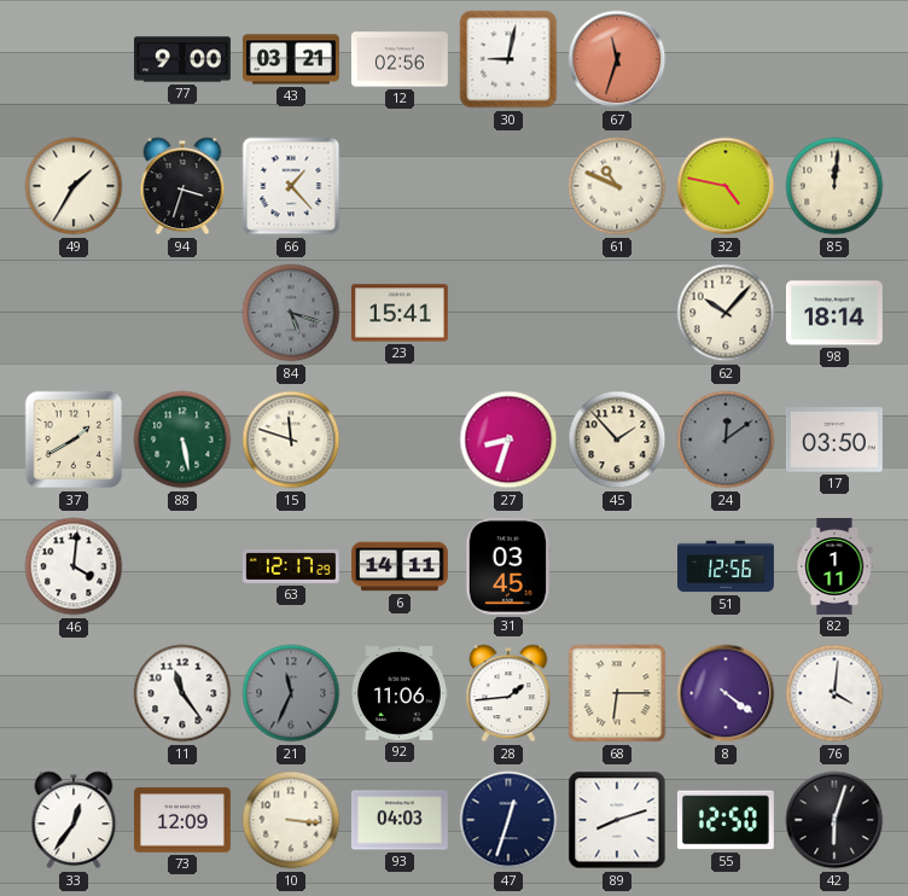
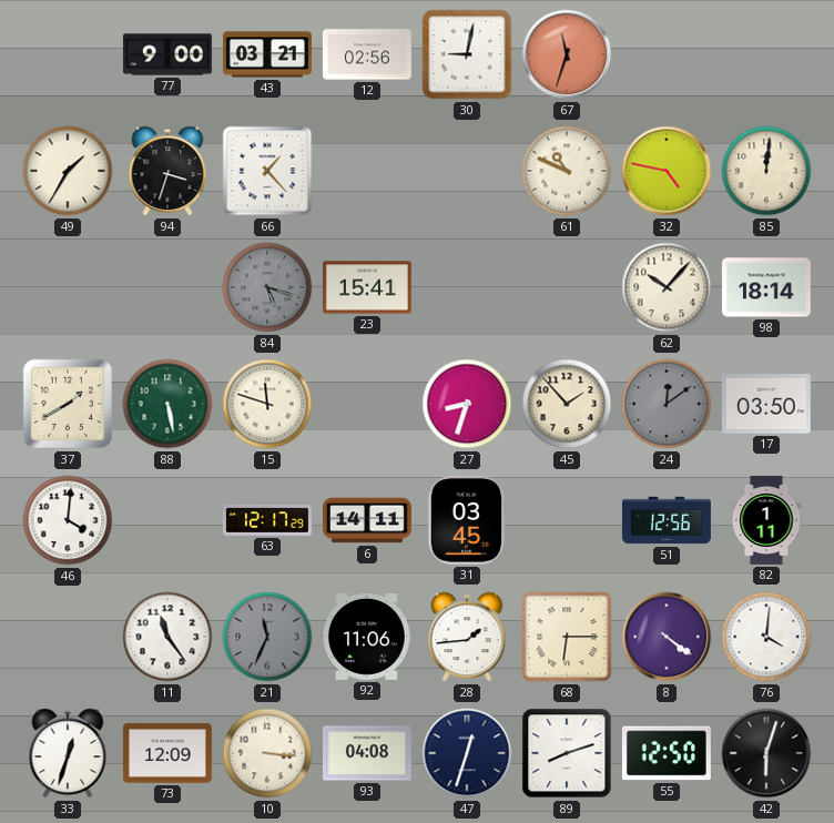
33: 12:36 -> 12:33
93: 04:03 -> 04:08
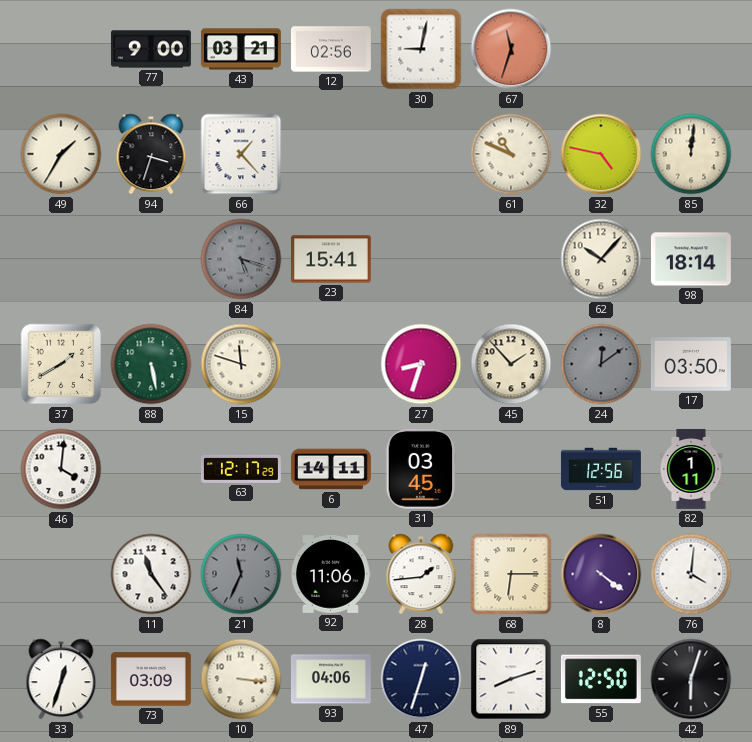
73: 12:09 -> 03:09
93: 04:08 -> 04:06
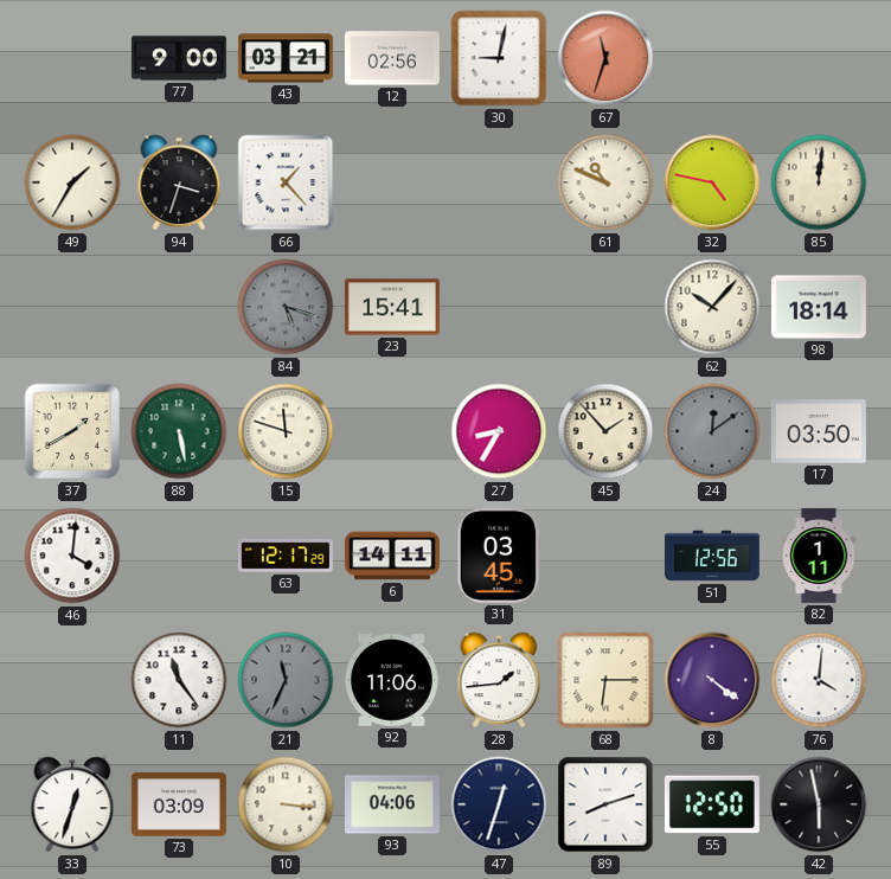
27: 8:33 -> 8:35
42: 6:03 -> 5:58
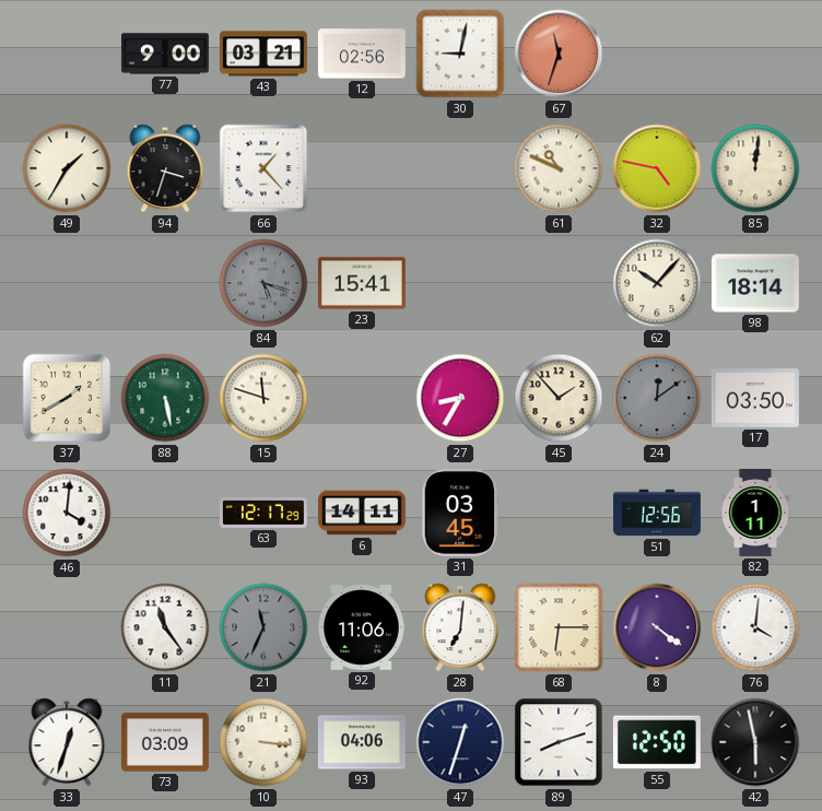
28: 1:44 -> 7:01
